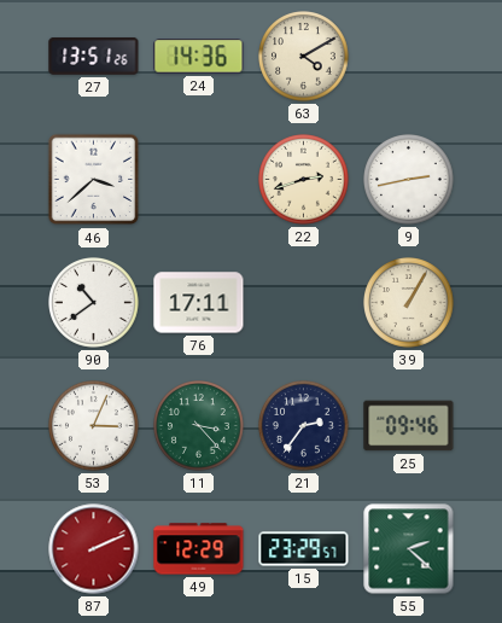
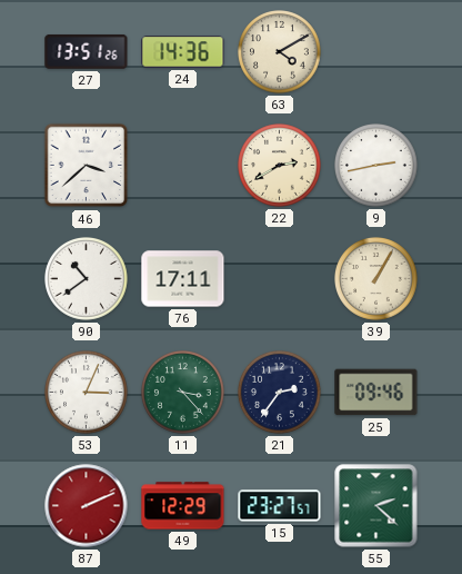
22: 2:42 -> 2:40
15: 23:29 -> 23:27
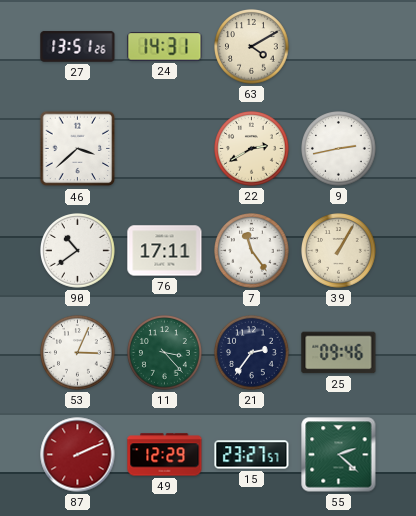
24: 14:36 -> 14:31
7: none -> 11:24
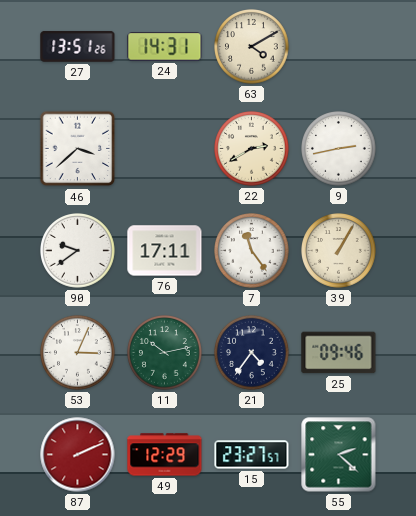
90: 10:39 -> 9:39
11: 3:23 -> 10:13
21: 2:36 -> 4:36
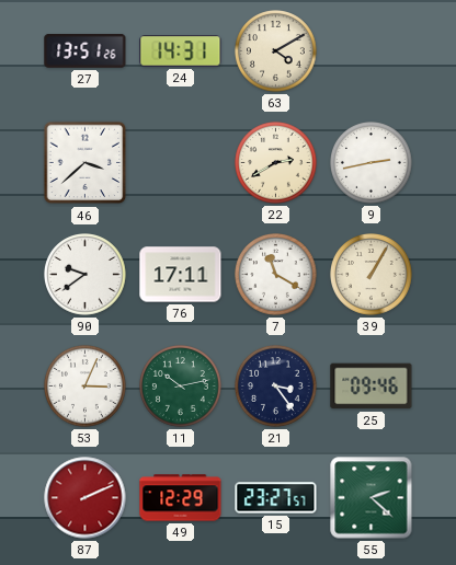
7: 11:24 -> 11:20
21: 4:36 -> 3:24
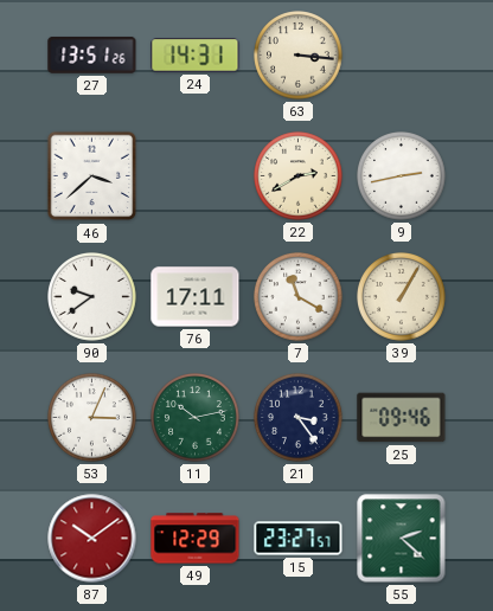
63: 4:10 -> 3:16
87: 2:11 -> 10:09
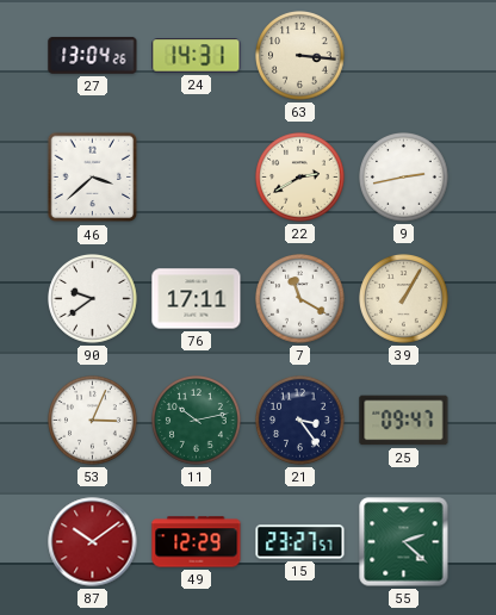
27: 13:51 -> 13:04
25: 09:46 -> 09:47
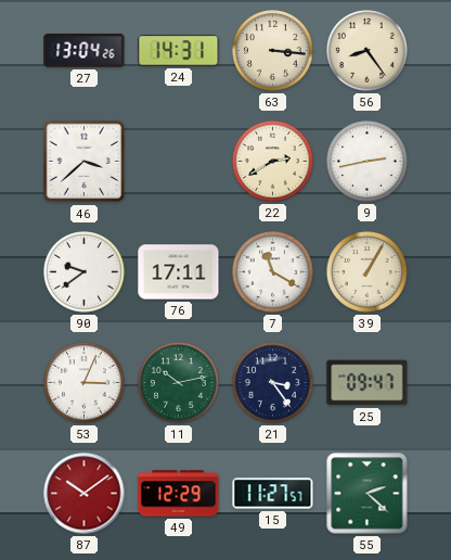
56: none -> 8:24
15: 23:27 -> 11:27
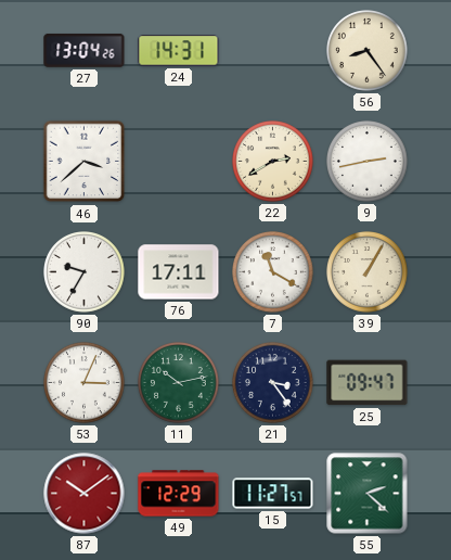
63: 3:16 -> none
90: 9:39 -> 9:35
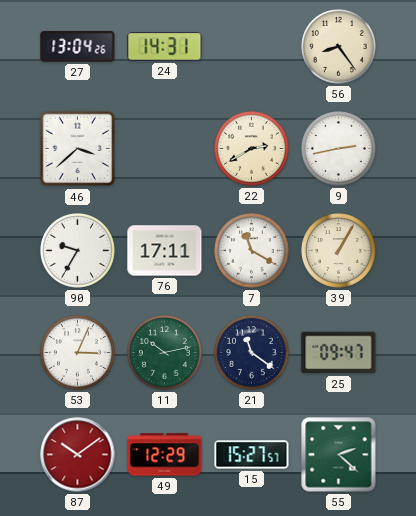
21: 3:24 -> 11:21
15: 11:27 -> 15:27
